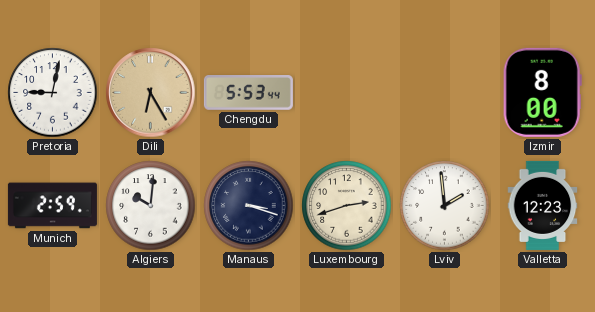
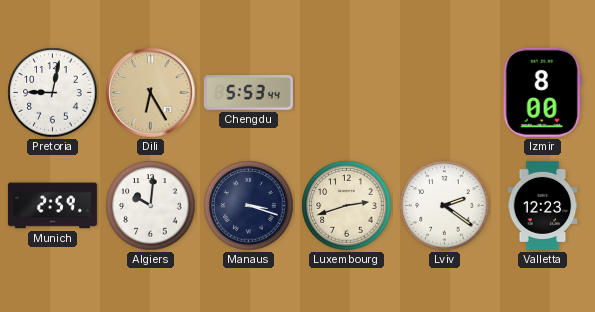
Lviv: 1:59 -> 2:21
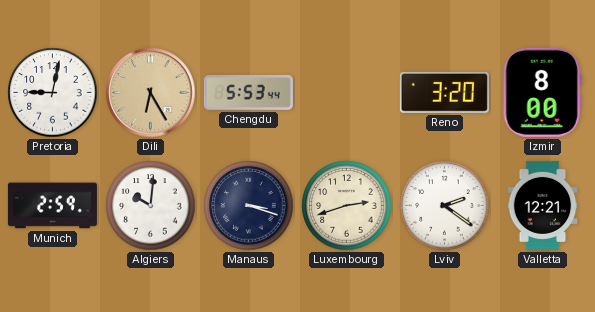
Reno: none -> 3:20
Valletta: 12:23 -> 12:21
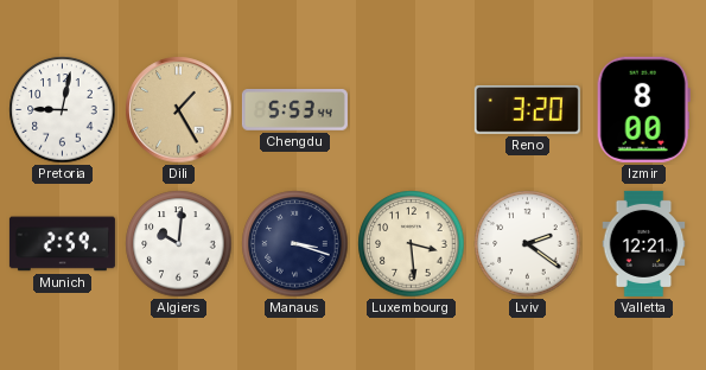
Dili: 6:25 -> 1:25
Luxembourg: 2:42 -> 3:29
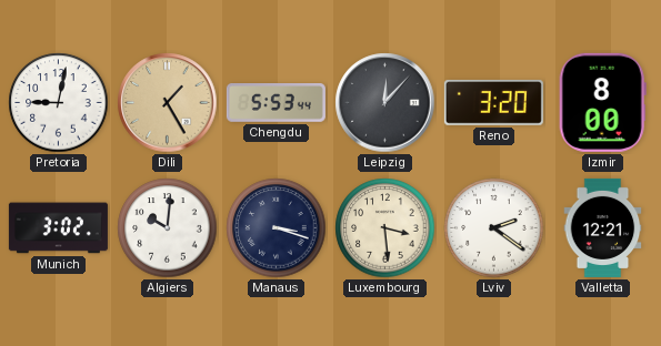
Leipzig: none -> 12:07
Munich: 2:59 -> 3:02
